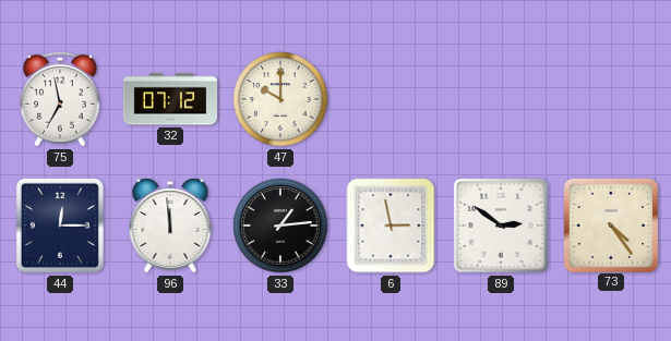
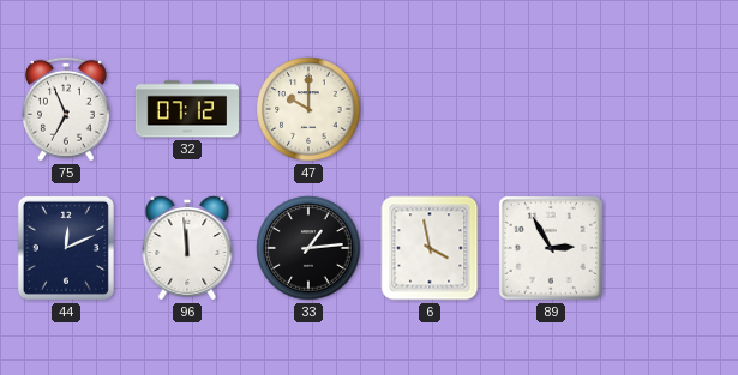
75: 6:58 -> 6:56
44: 12:15 -> 12:11
6: 2:58 -> 3:58
89: 2:51 -> 2:55
73: 4:24 -> none
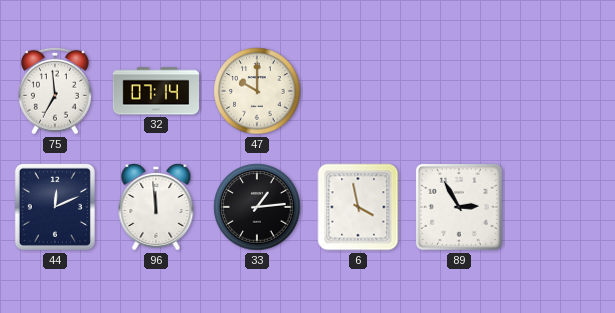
75: 6:56 -> 6:59
32: 07:12 -> 07:14
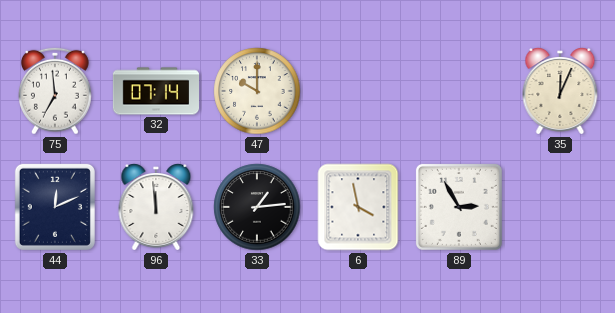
35: none -> 12:04
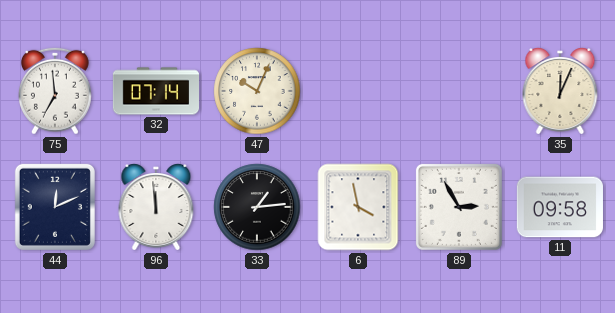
47: 10:00 -> 10:04
11: none -> 09:58
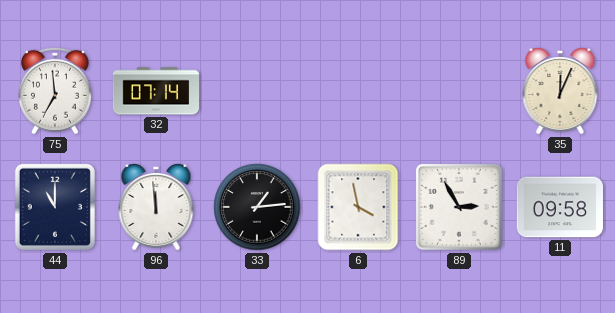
47: 10:04 -> none
44: 12:11 -> 11:00
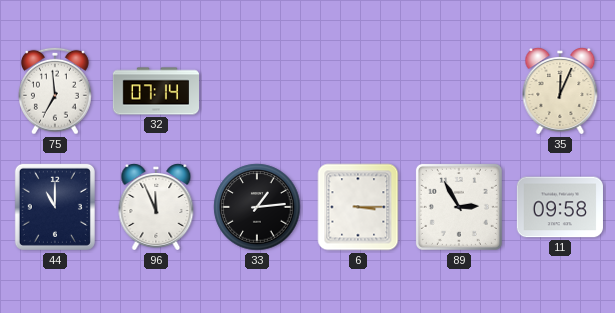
96: 11:59 -> 11:56
6: 3:58 -> 3:15
